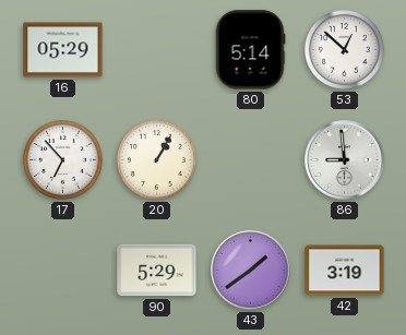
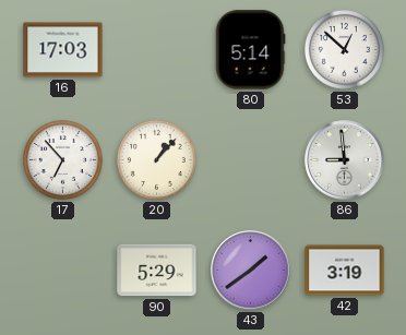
16: 05:29 -> 17:03
20: 1:05 -> 1:07
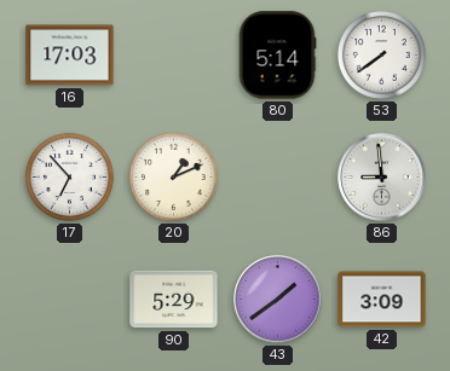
53: 12:52 -> 7:39
20: 1:07 -> 1:11
42: 3:19 -> 3:09
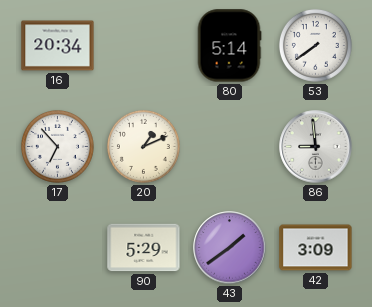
16: 17:03 -> 20:34
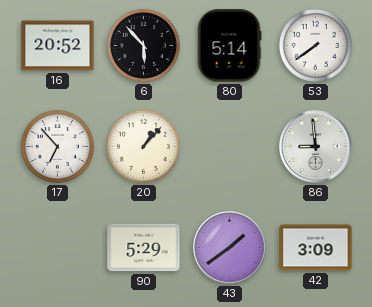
16: 20:34 -> 20:52
6: none -> 5:53
20: 1:11 -> 1:07
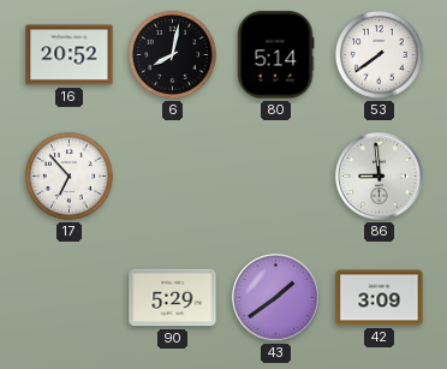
6: 5:53 -> 8:02
20: 1:07 -> none
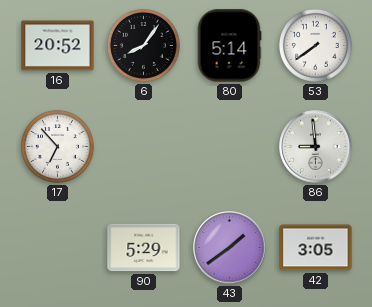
6: 8:02 -> 8:06
42: 3:09 -> 3:05
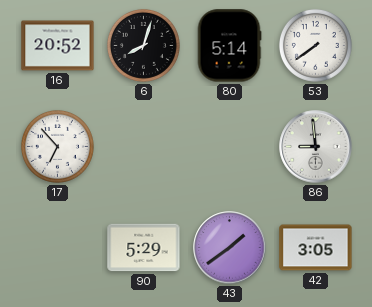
6: 8:06 -> 8:03
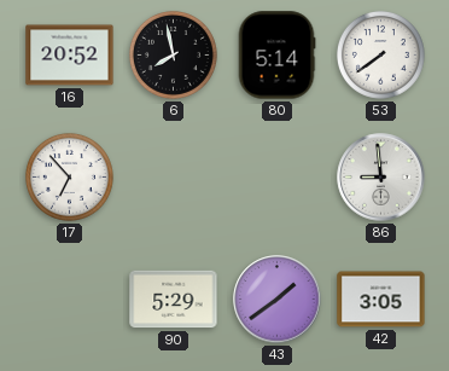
6: 8:03 -> 7:58
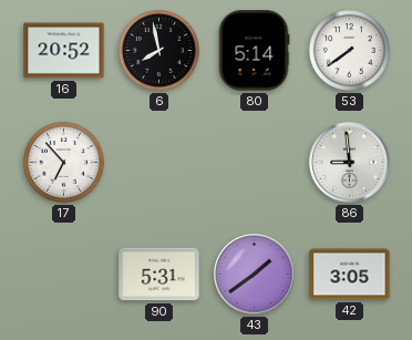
90: 5:29 -> 5:31
